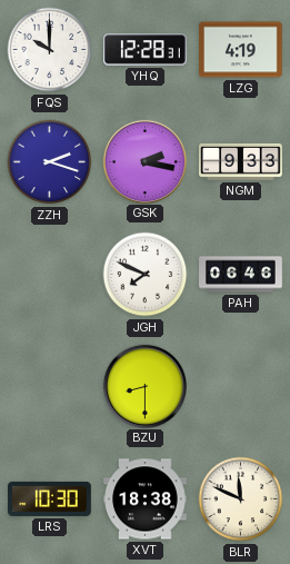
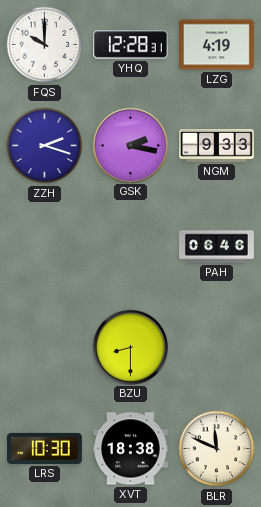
JGH: 7:49 -> none
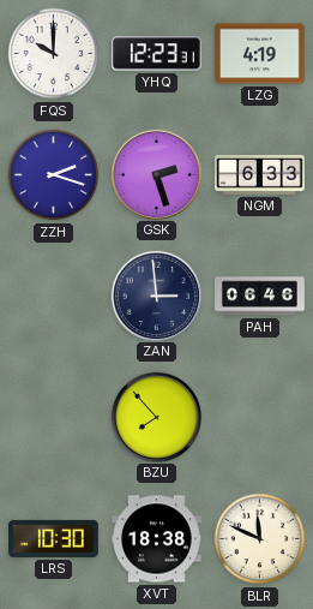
YHQ: 12:28 -> 12:23
GSK: 2:17 -> 2:27
NGM: 9:33 -> 6:33
ZAN: none -> 2:59
BZU: 8:30 -> 7:53
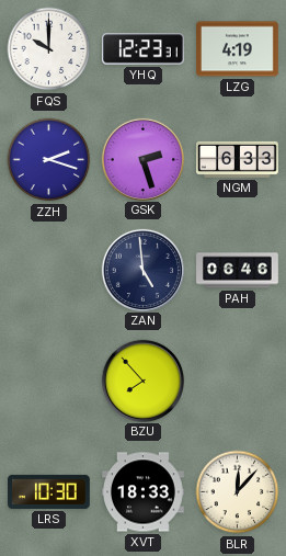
ZAN: 2:59 -> 4:59
XVT: 18:38 -> 18:33
BLR: 11:49 -> 12:07
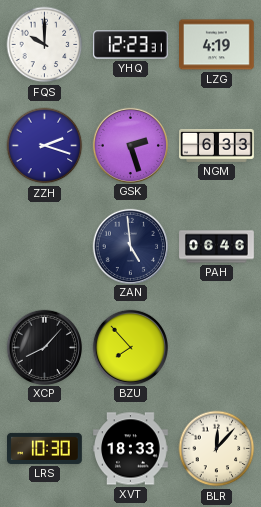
XCP: none -> 8:07
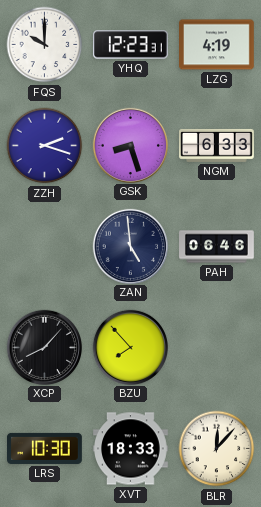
GSK: 2:27 -> 8:27
